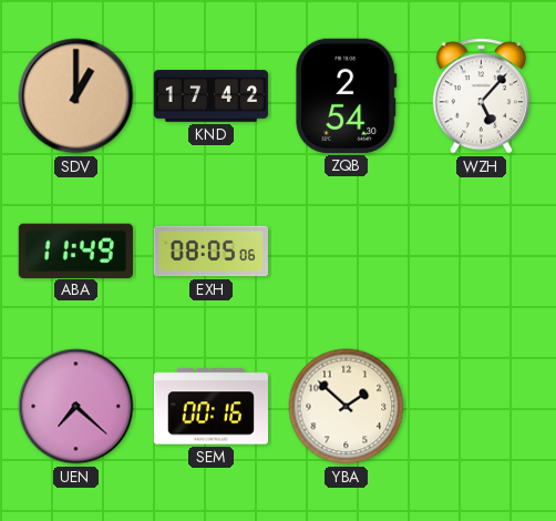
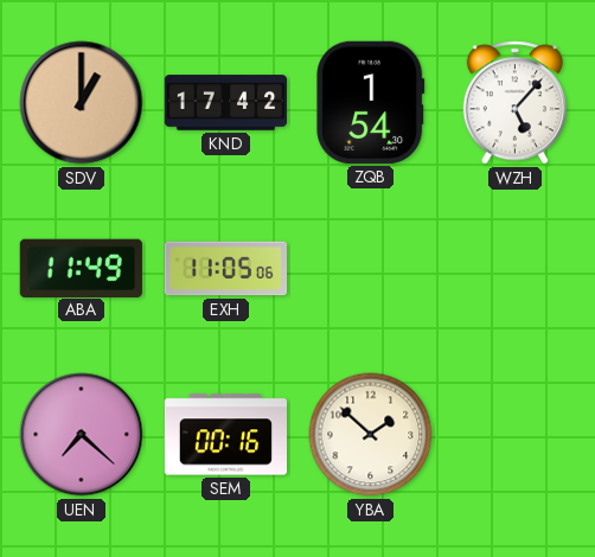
ZQB: 2:54 -> 1:54
EXH: 08:05 -> 11:05
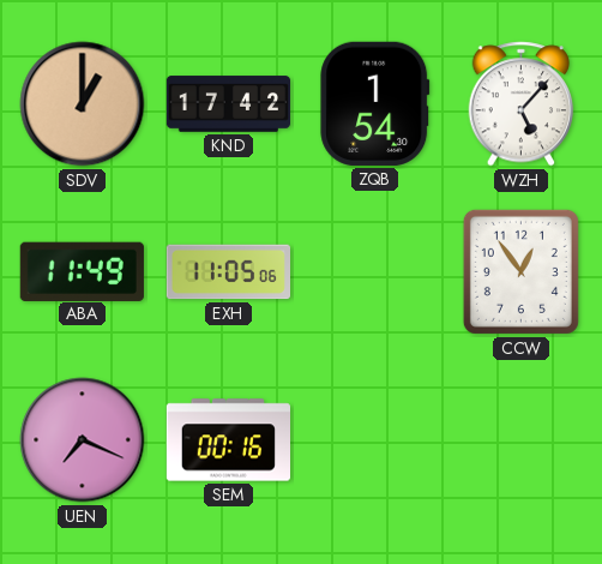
CCW: none -> 12:54
UEN: 7:22 -> 7:19
YBA: 1:52 -> none
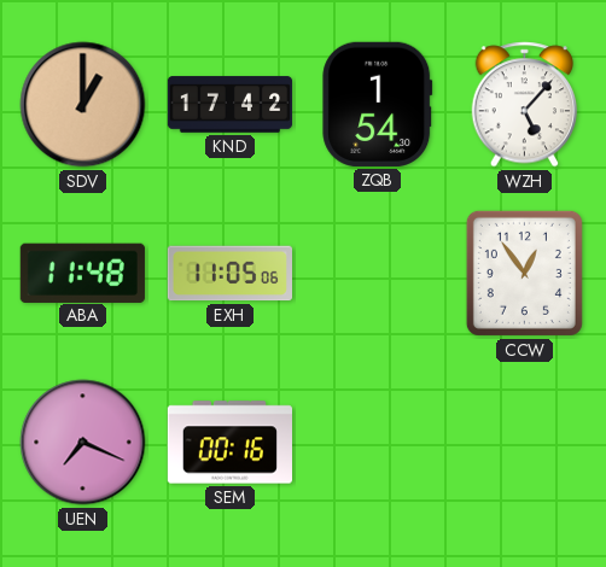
ABA: 11:49 -> 11:48
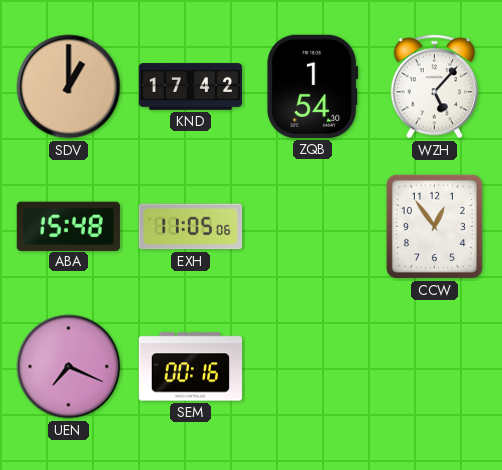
ABA: 11:48 -> 15:48
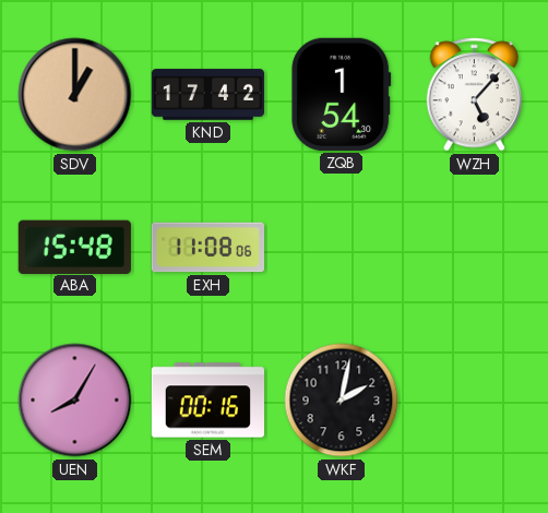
EXH: 11:05 -> 11:08
CCW: 12:54 -> none
UEN: 7:19 -> 8:05
WKF: none -> 2:02
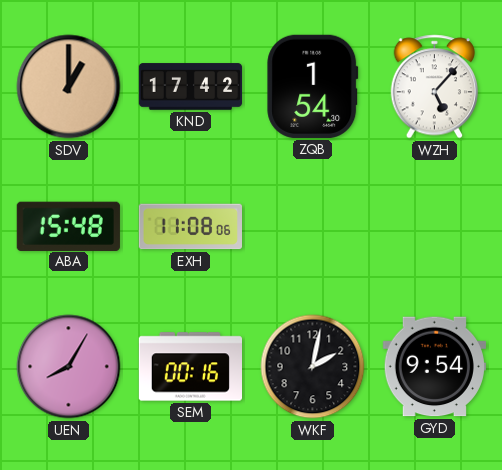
GYD: none -> 9:54
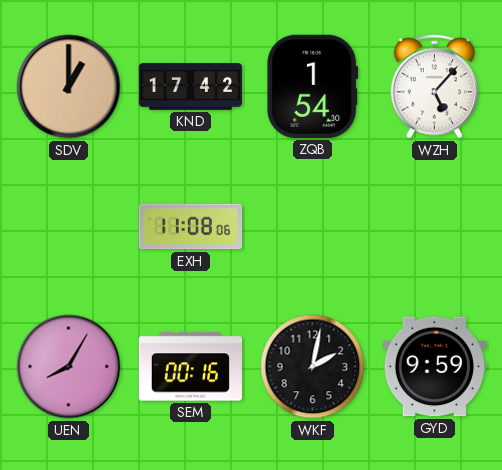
ABA: 15:48 -> none
GYD: 9:54 -> 9:59
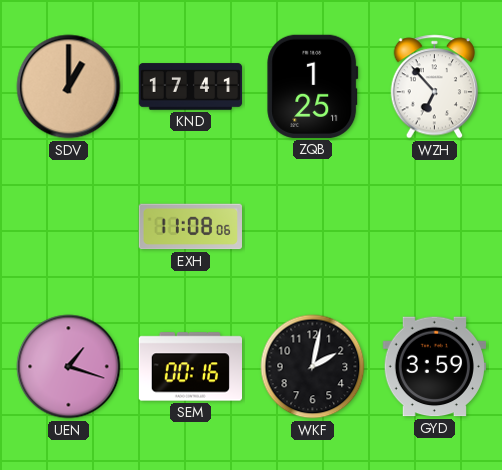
KND: 17:42 -> 17:41
ZQB: 1:54 -> 1:25
WZH: 5:07 -> 6:53
UEN: 8:05 -> 1:18
GYD: 9:59 -> 3:59
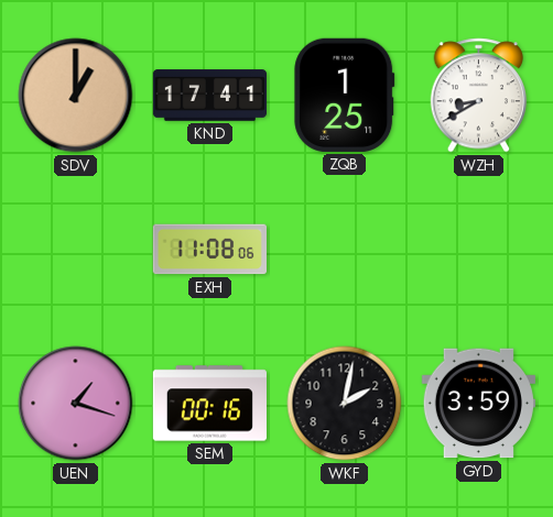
WZH: 6:53 -> 8:40
